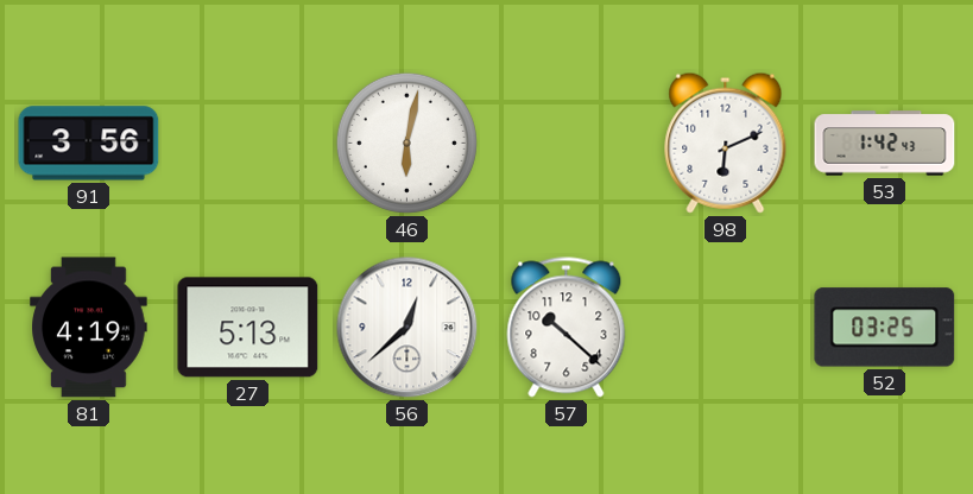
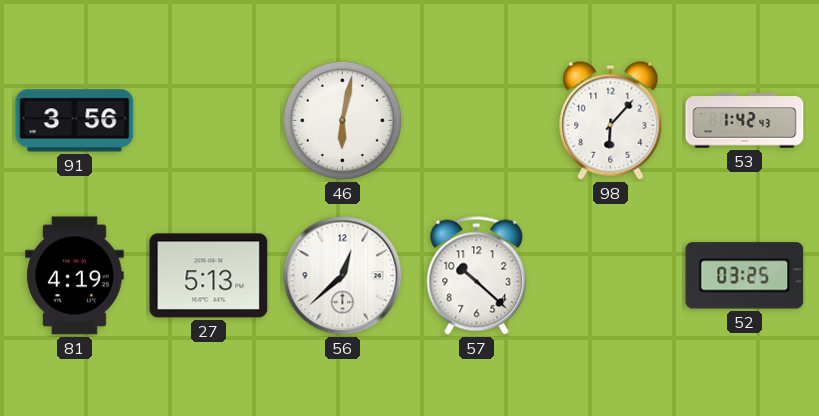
98: 6:11 -> 6:07
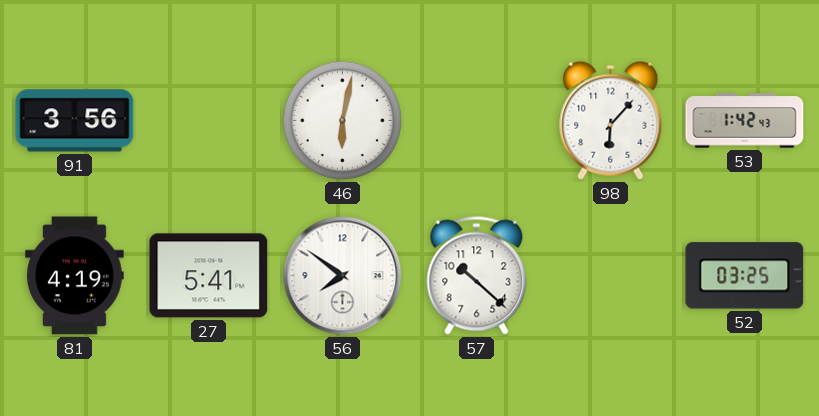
27: 5:13 -> 5:41
56: 12:38 -> 7:51
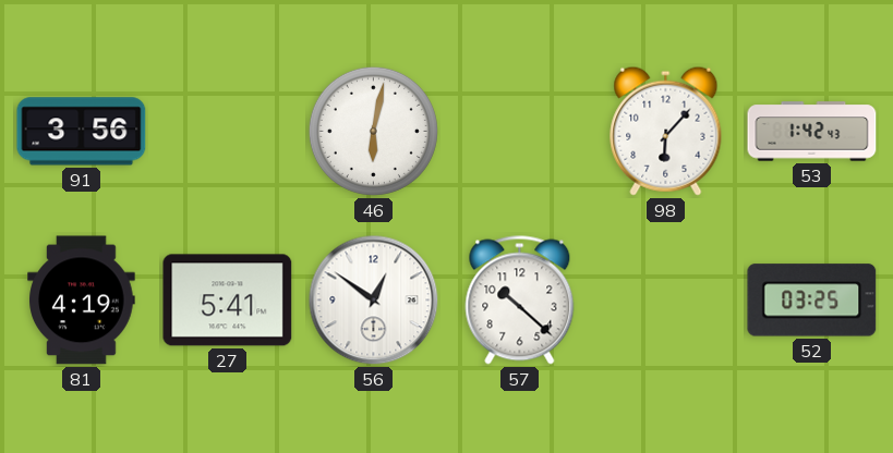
56: 7:51 -> 12:51
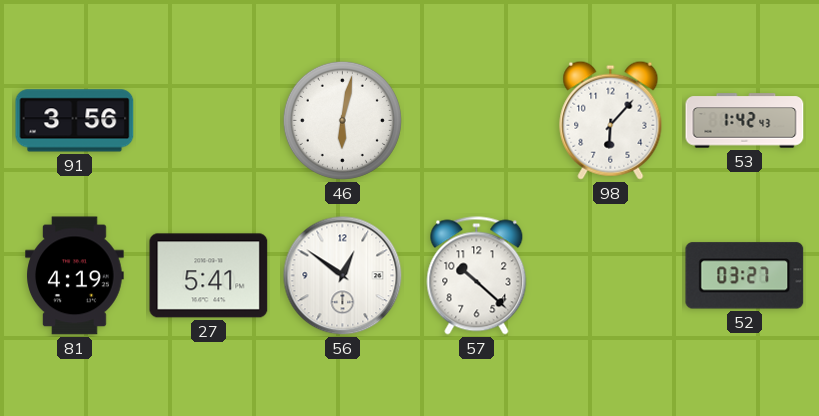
52: 03:25 -> 03:27
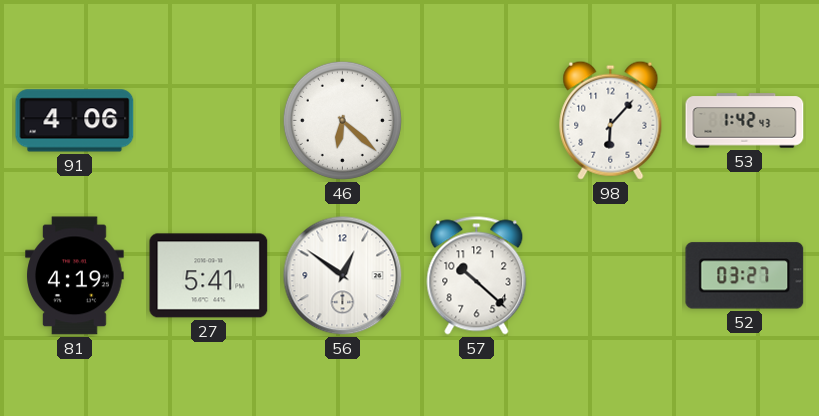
91: 3:56 -> 4:06
46: 6:02 -> 6:22
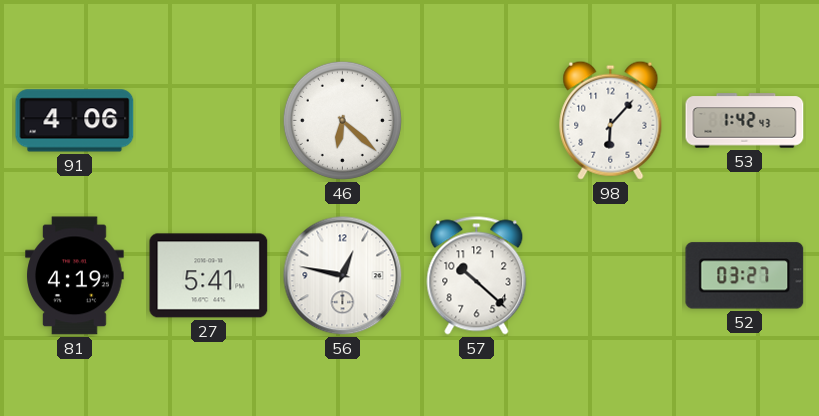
56: 12:51 -> 12:47
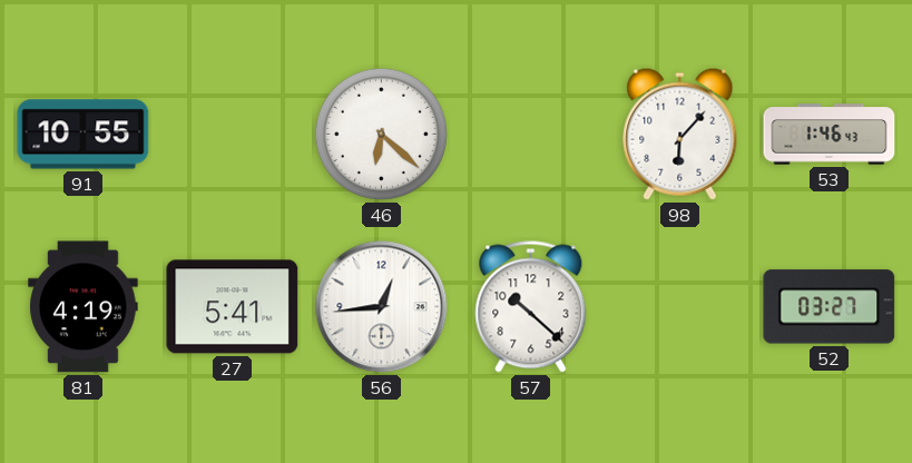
91: 4:06 -> 10:55
53: 1:42 -> 1:46
56: 12:47 -> 12:44
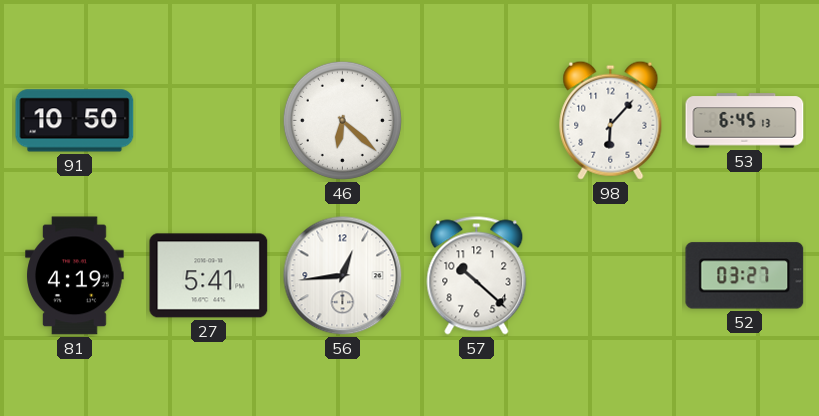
91: 10:55 -> 10:50
53: 1:46 -> 6:45
